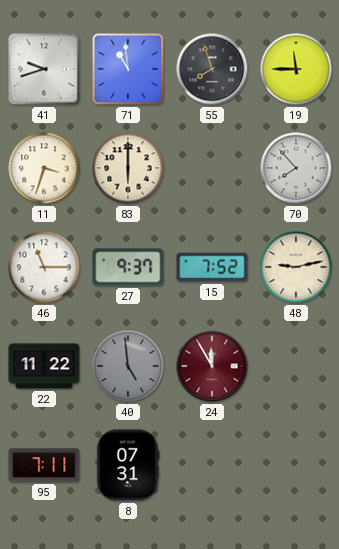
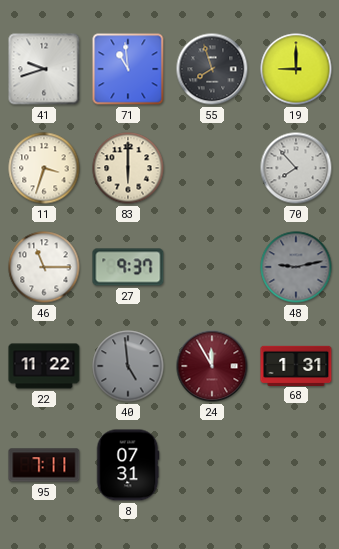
19: 11:45 -> 9:00
15: 7:52 -> none
48 dial: cream -> grey
68: none -> 1:31
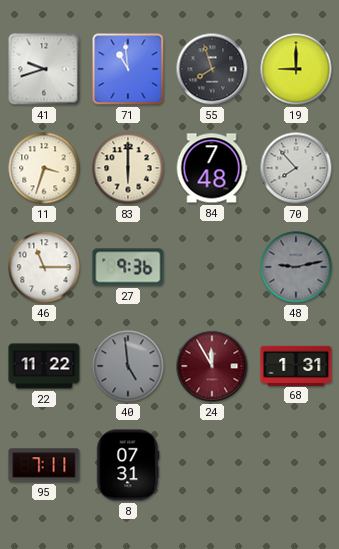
84: none -> 7:48
27: 9:37 -> 9:36
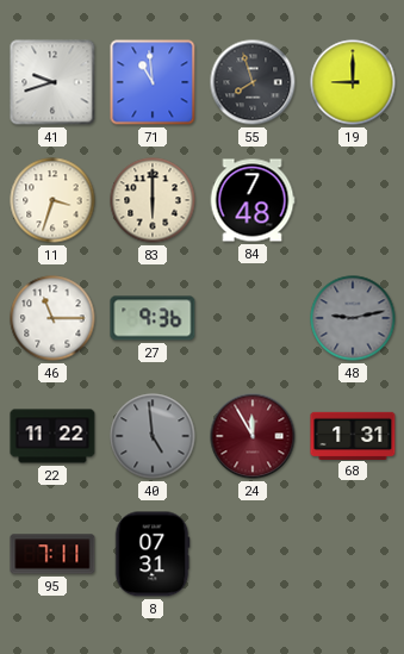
70: 7:53 -> none
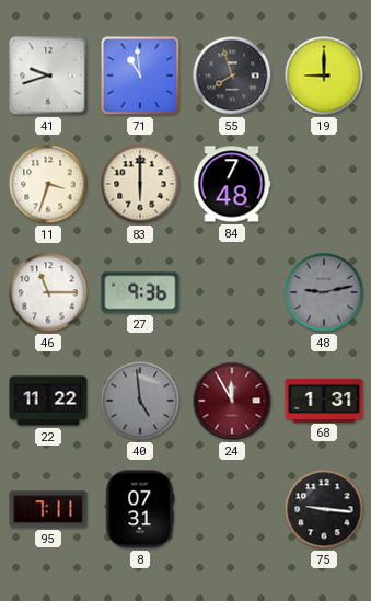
75: none -> 9:16
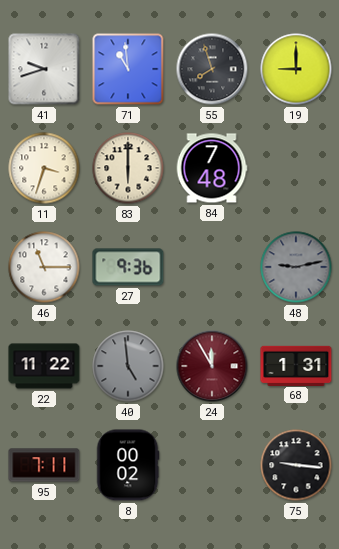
8: 07:31 -> 00:02
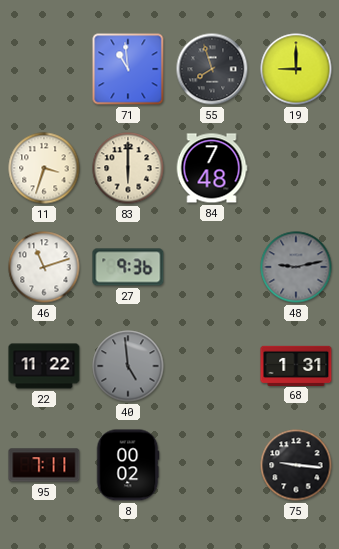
41: 9:42 -> none
46: 11:15 -> 11:12
24: 11:55 -> none
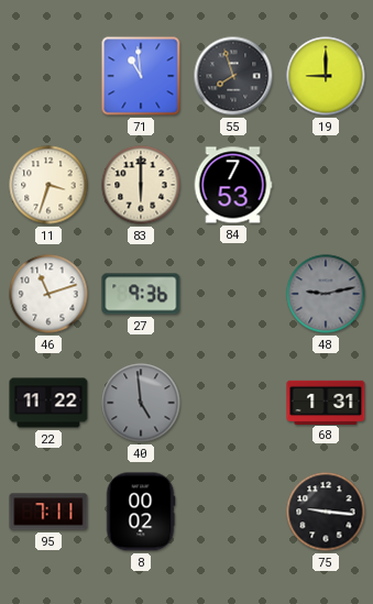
84: 7:48 -> 7:53
